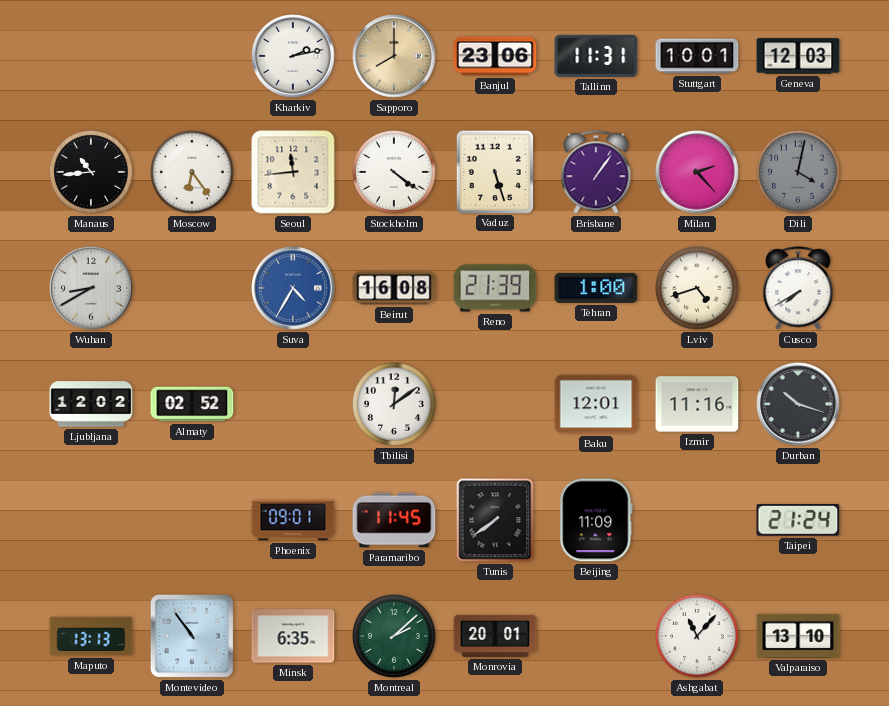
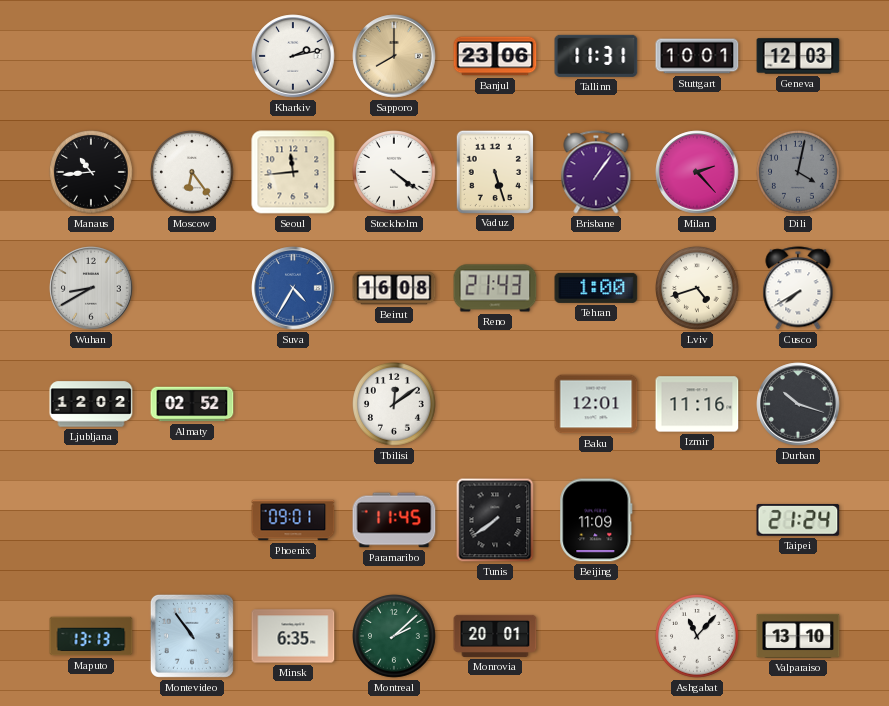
Reno: 21:39 -> 21:43
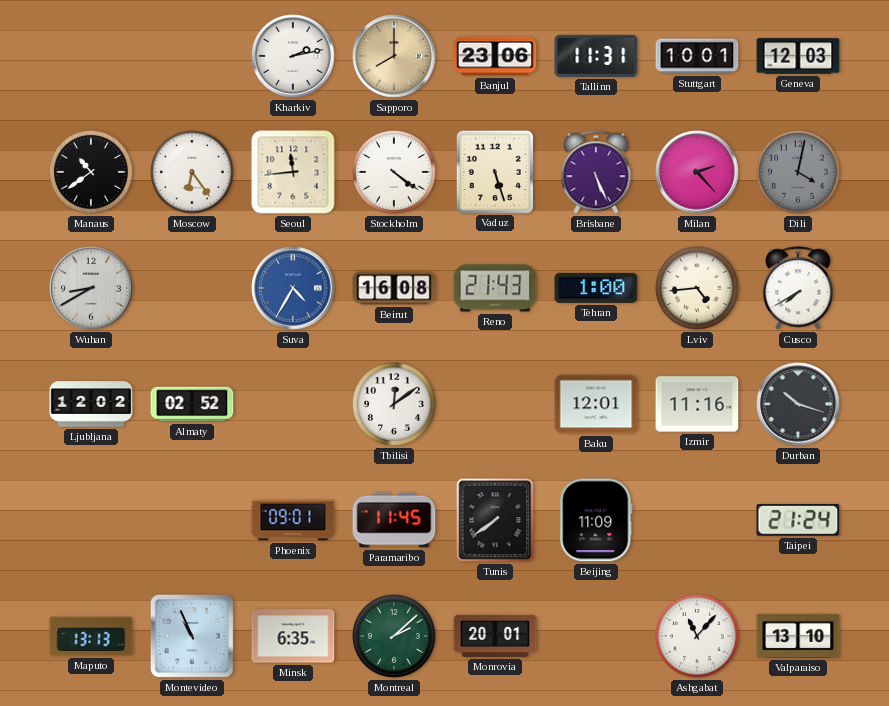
Manaus: 10:44 -> 10:39
Brisbane: 1:06 -> 5:26
Lviv: 4:42 -> 4:44
Montevideo: 10:54 -> 10:56
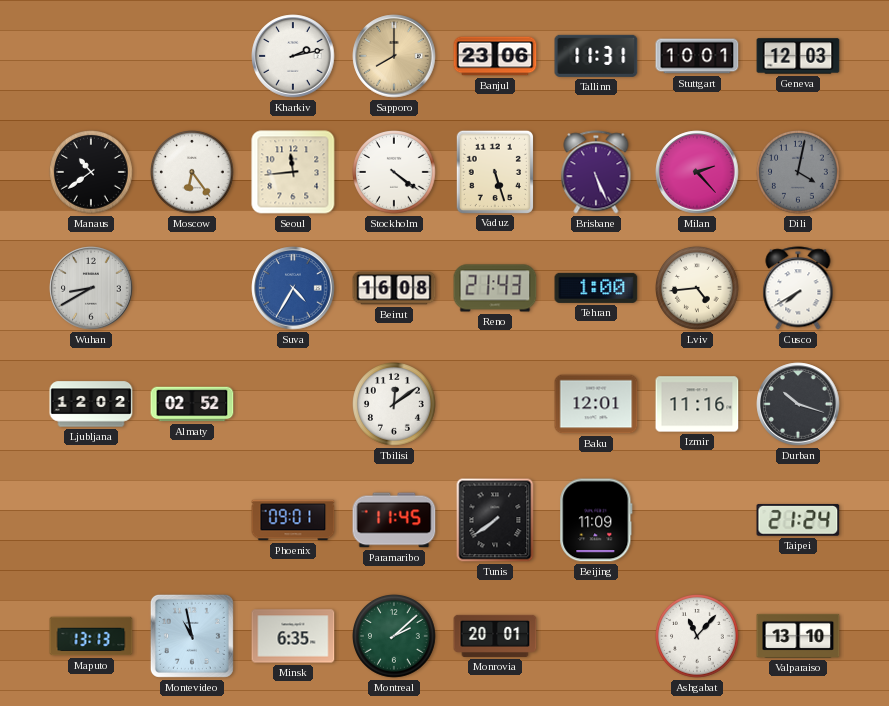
Montevideo: 10:56 -> 10:58
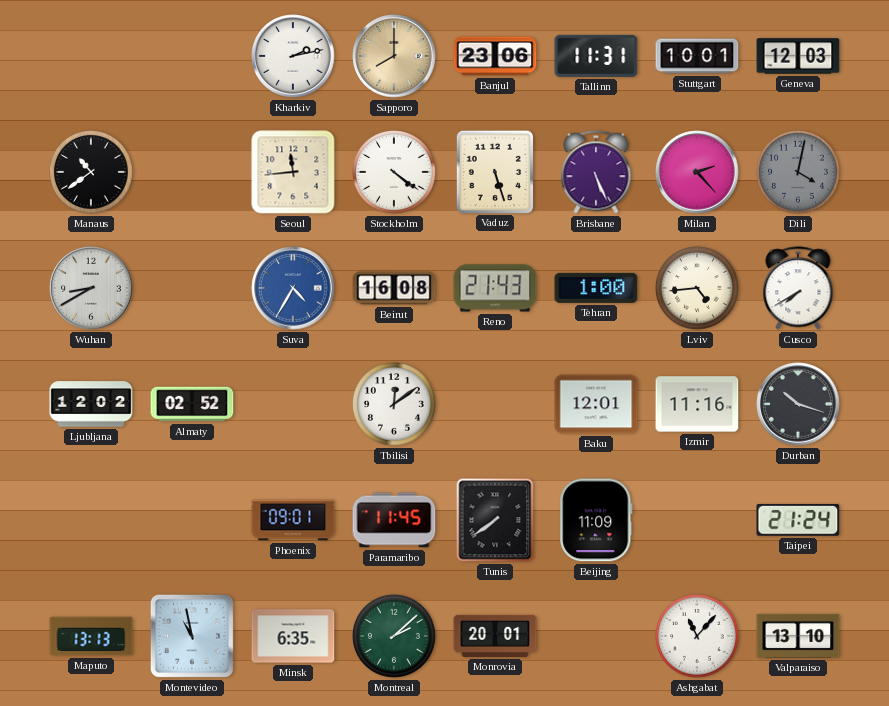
Moscow: 6:24 -> none
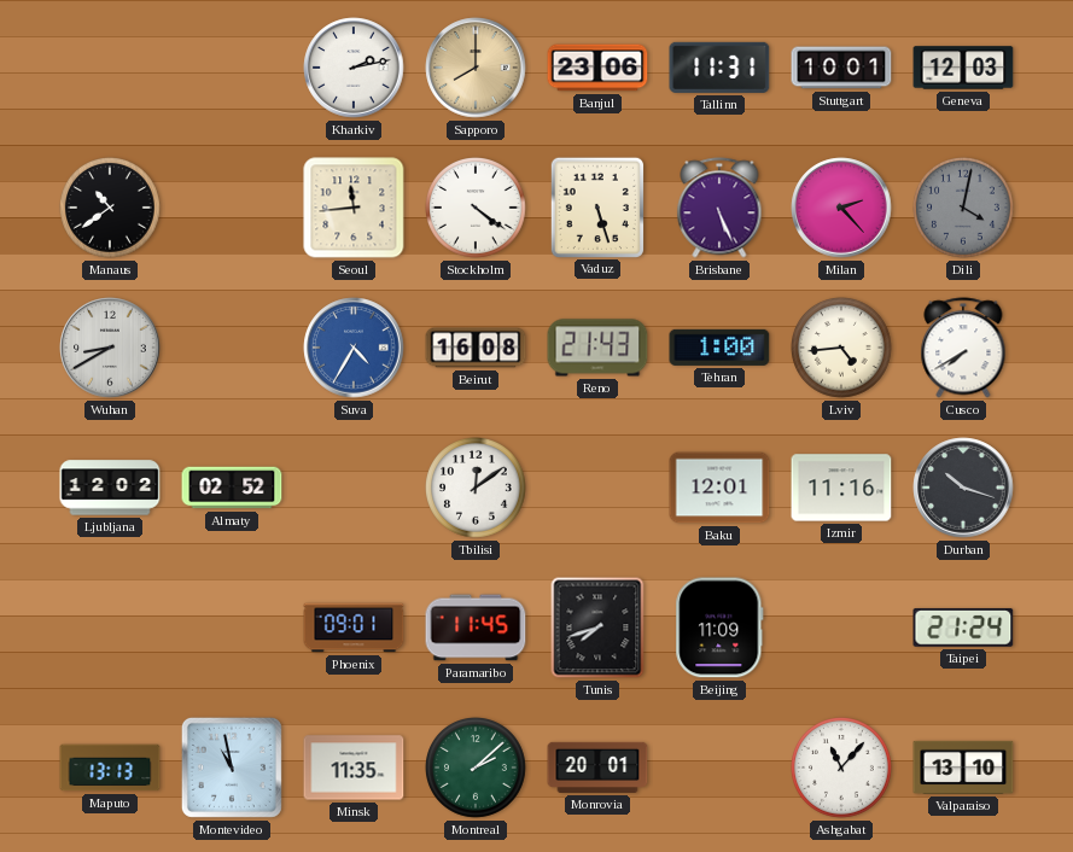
Tunis: 7:39 -> 7:42
Minsk: 6:35 -> 11:35
